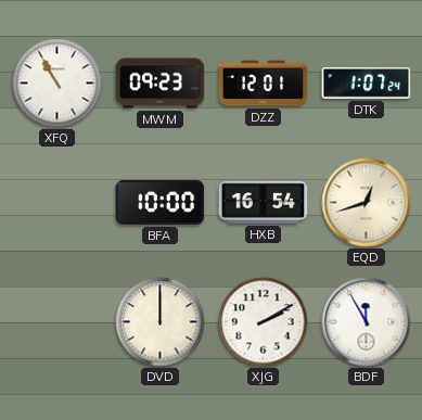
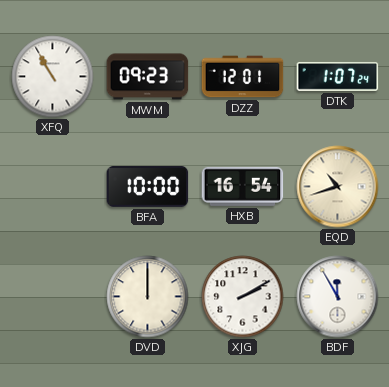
EQD: 12:42 -> 10:42
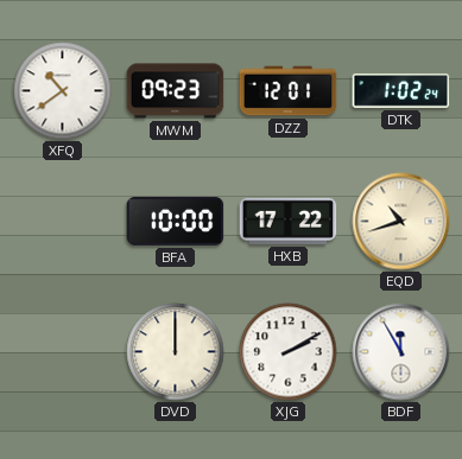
XFQ: 10:55 -> 10:39
DTK: 1:07 -> 1:02
HXB: 16:54 -> 17:22
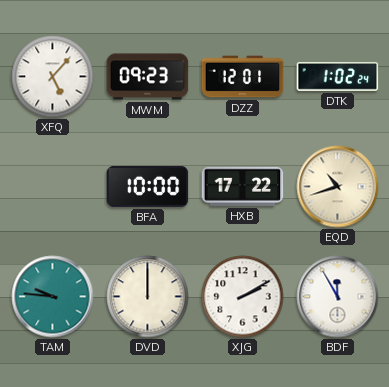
XFQ: 10:39 -> 5:07
TAM: none -> 9:46
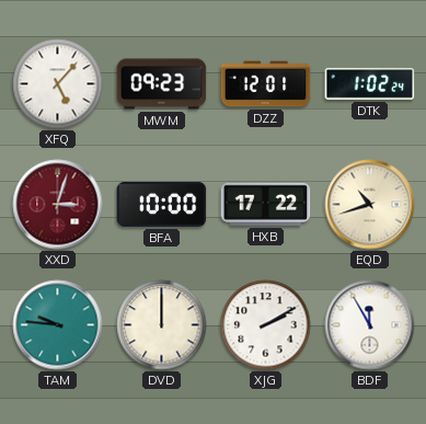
XXD: none -> 3:03
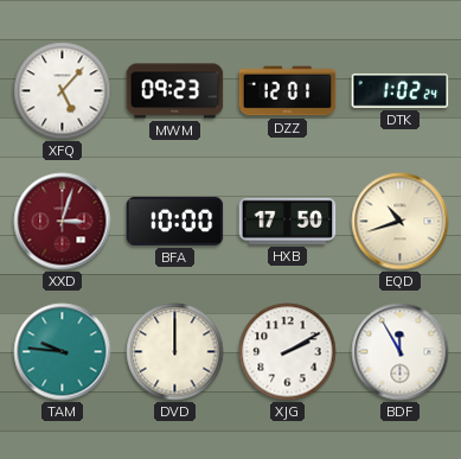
HXB: 17:22 -> 17:50
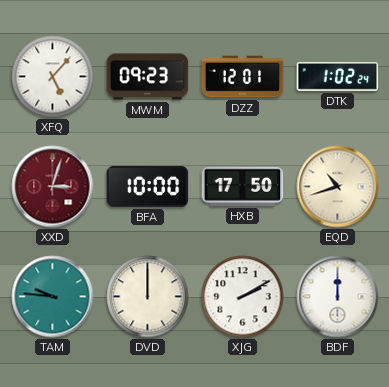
BDF: 11:55 -> 12:00
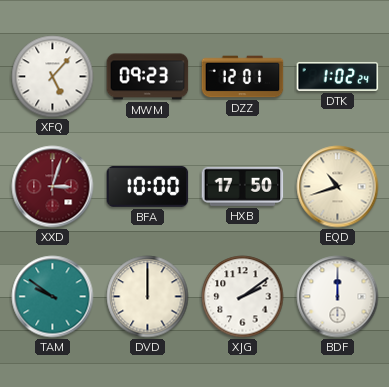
TAM: 9:46 -> 9:51
XJG: 2:10 -> 2:09
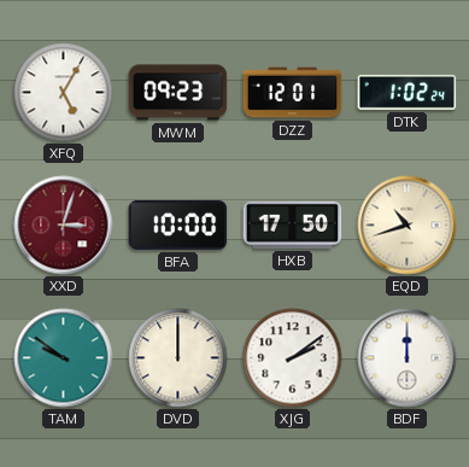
XFQ: 5:07 -> 5:05
